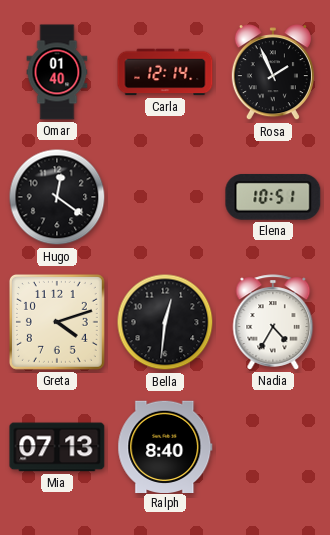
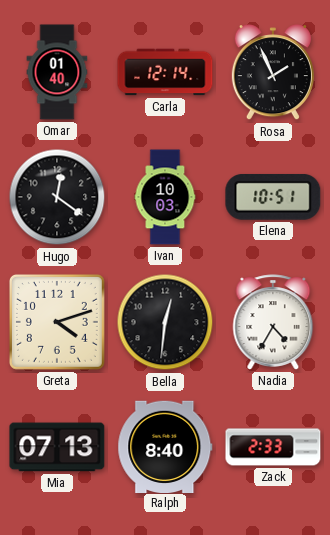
Ivan: none -> 10:03
Zack: none -> 2:33
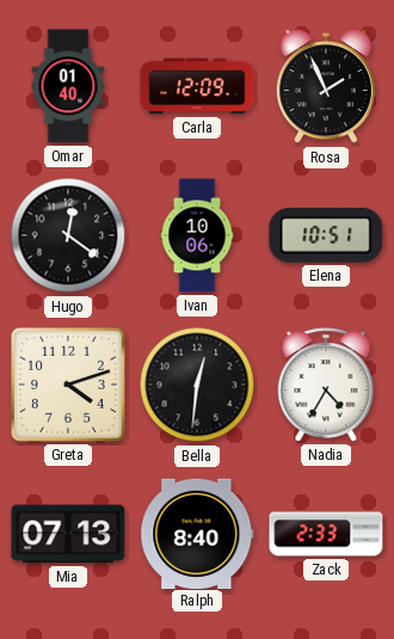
Carla: 12:14 -> 12:09
Ivan: 10:03 -> 10:06
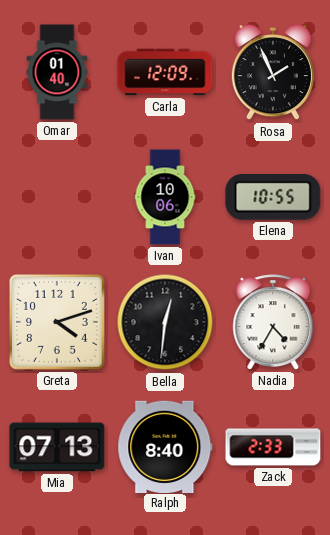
Hugo: 12:21 -> none
Elena: 10:51 -> 10:55
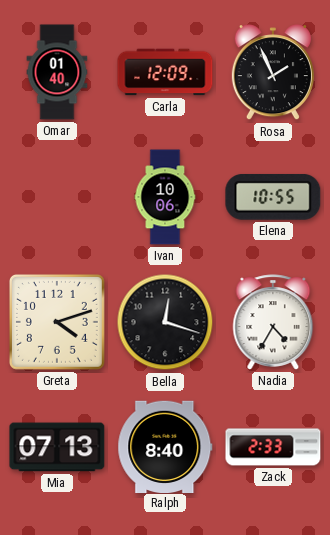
Bella: 12:31 -> 12:18
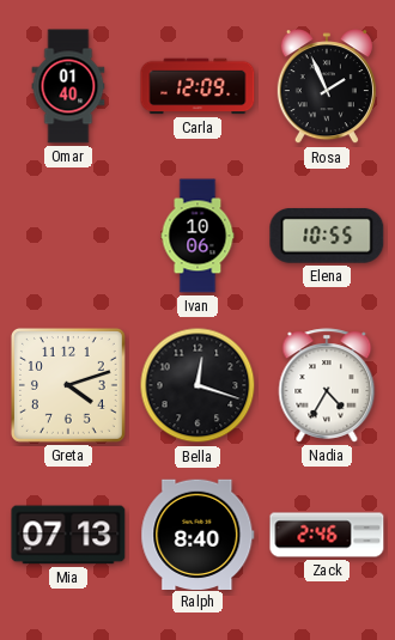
Zack: 2:33 -> 2:46
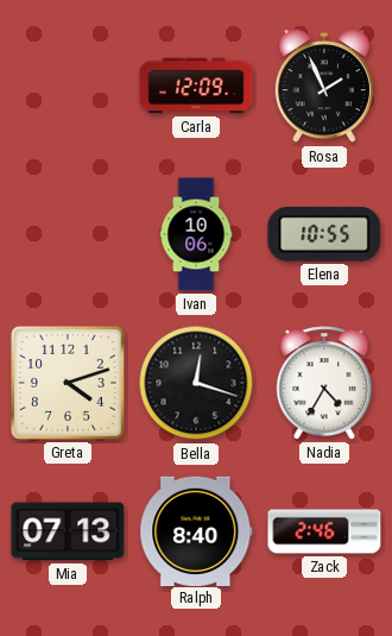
Omar: 01:40 -> none
